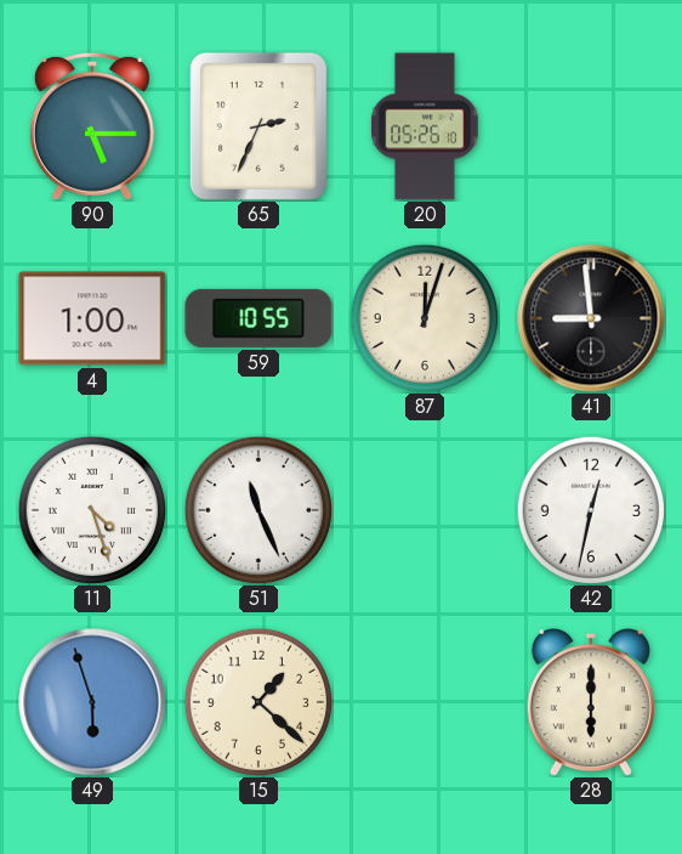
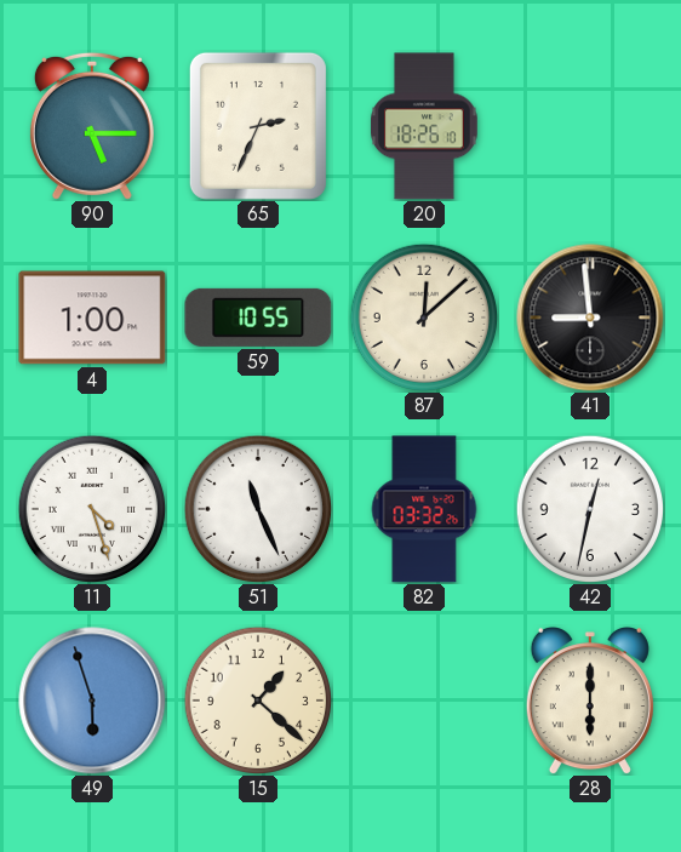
20: 05:26 -> 18:26
87: 12:03 -> 12:08
82: none -> 03:32
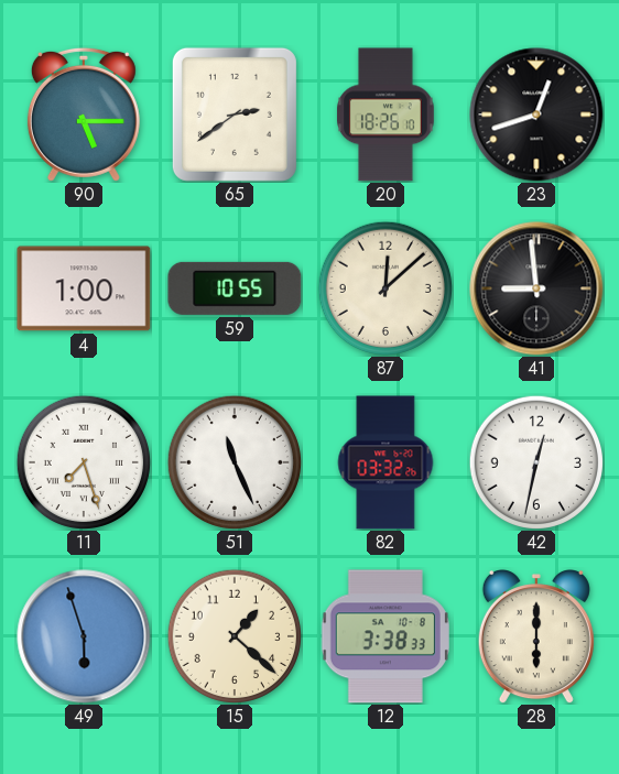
65: 2:34 -> 2:39
23: none -> 12:42
11: 4:27 -> 7:27
12: none -> 3:38
